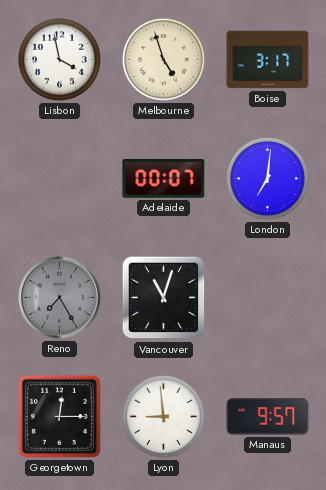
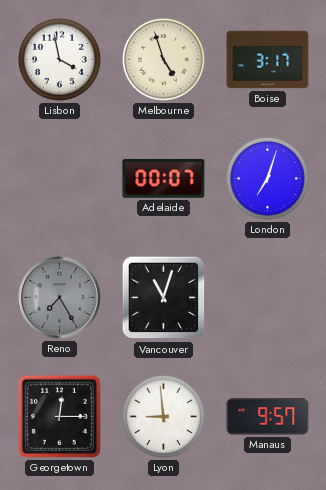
London: 7:01 -> 7:03
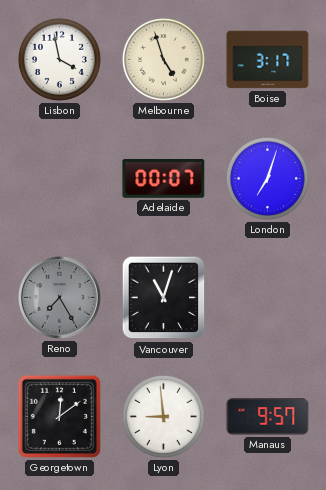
Georgetown: 12:15 -> 12:09
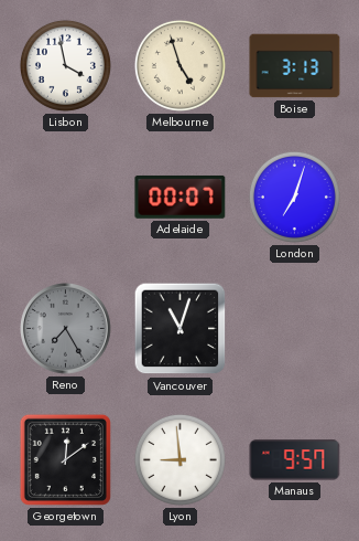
Boise: 3:17 -> 3:13
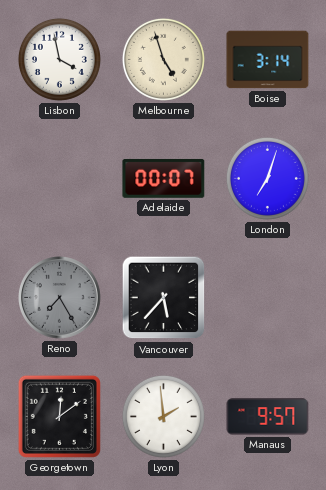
Boise: 3:13 -> 3:14
Vancouver: 11:03 -> 5:37
Lyon: 8:59 -> 1:59
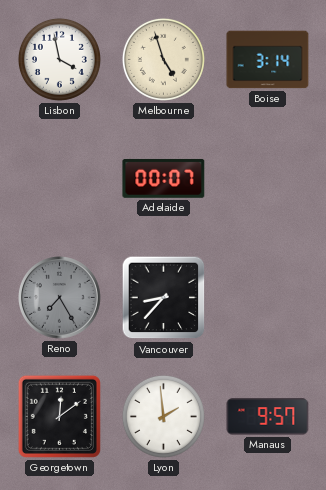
London: 7:03 -> none
Vancouver: 5:37 -> 8:37
